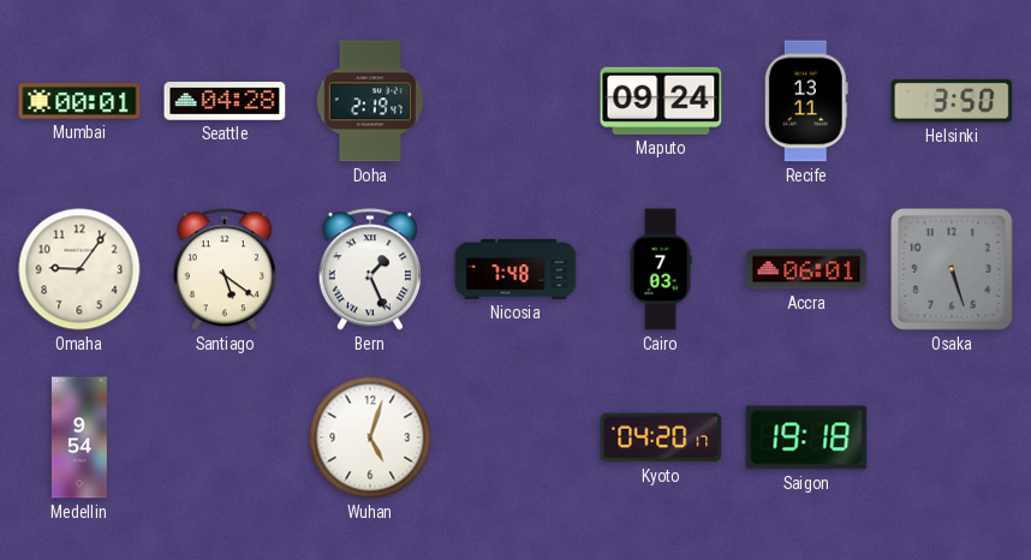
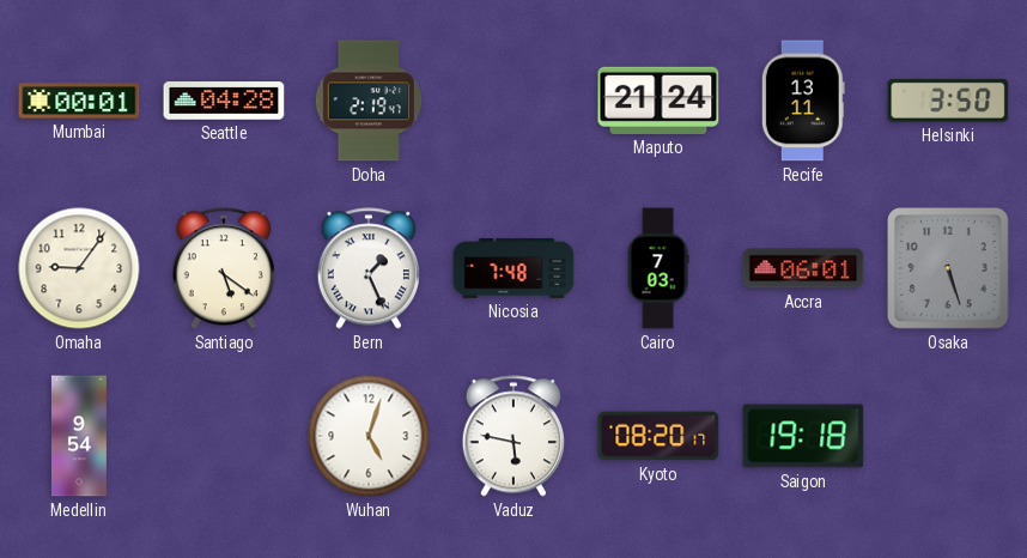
Maputo: 09:24 -> 21:24
Vaduz: none -> 5:47
Kyoto: 04:20 -> 08:20
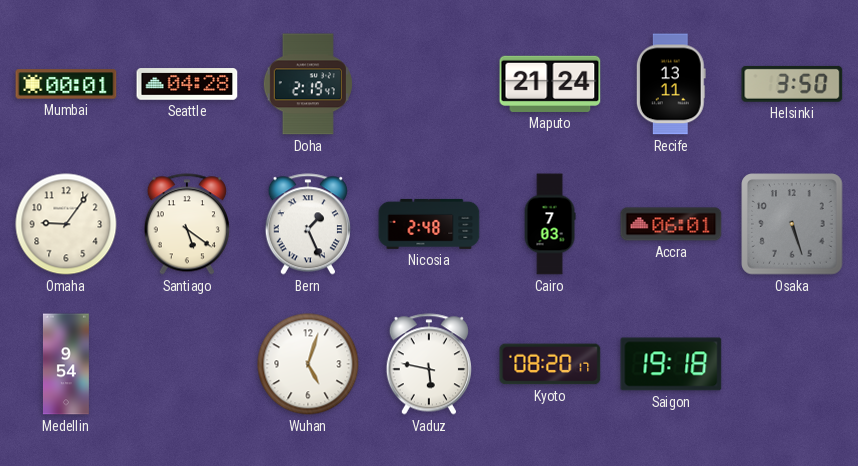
Nicosia: 7:48 -> 2:48
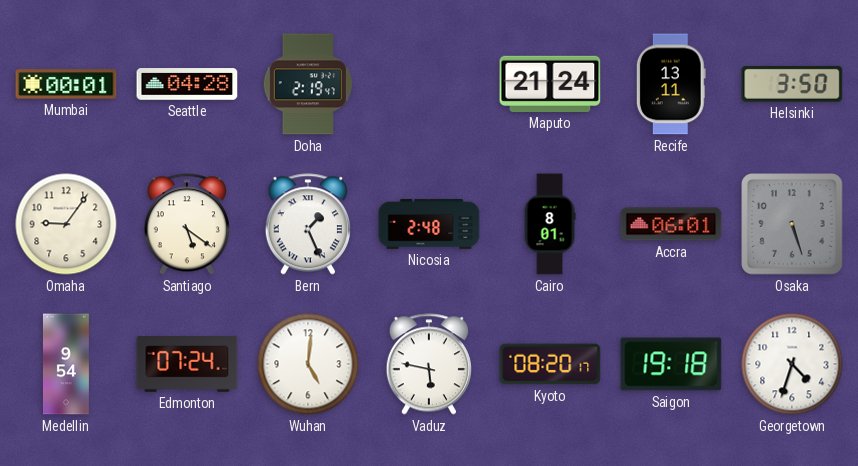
Cairo: 7:03 -> 8:01
Edmonton: none -> 07:24
Wuhan: 5:03 -> 5:01
Georgetown: none -> 4:33
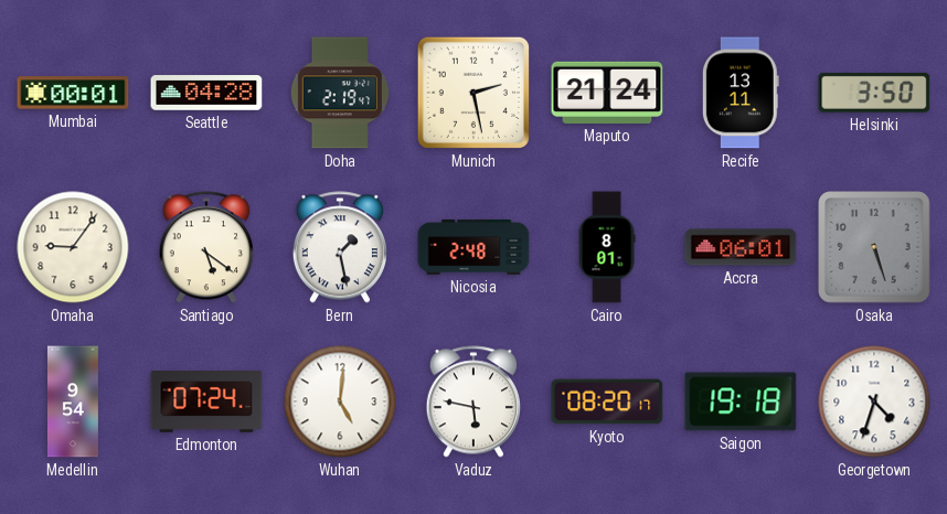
Munich: none -> 2:28
Bern: 1:26 -> 1:28
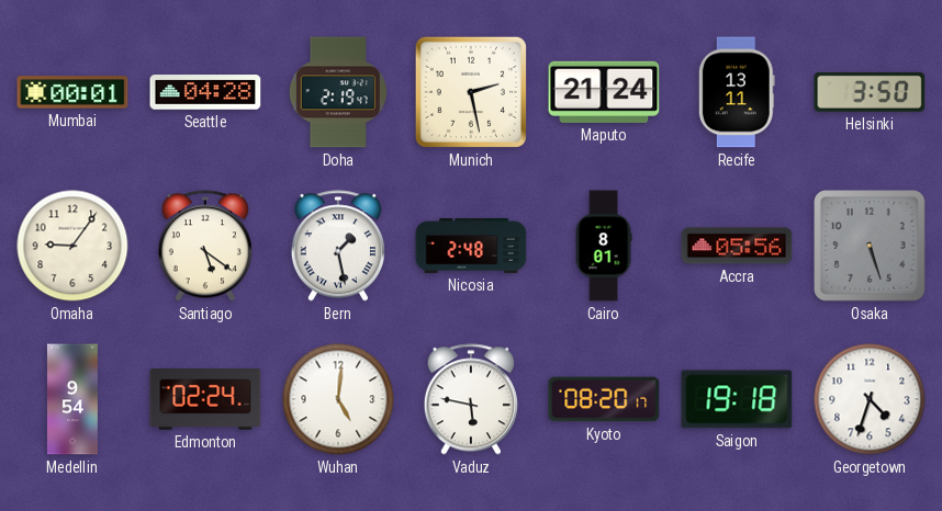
Accra: 06:01 -> 05:56
Edmonton: 07:24 -> 02:24
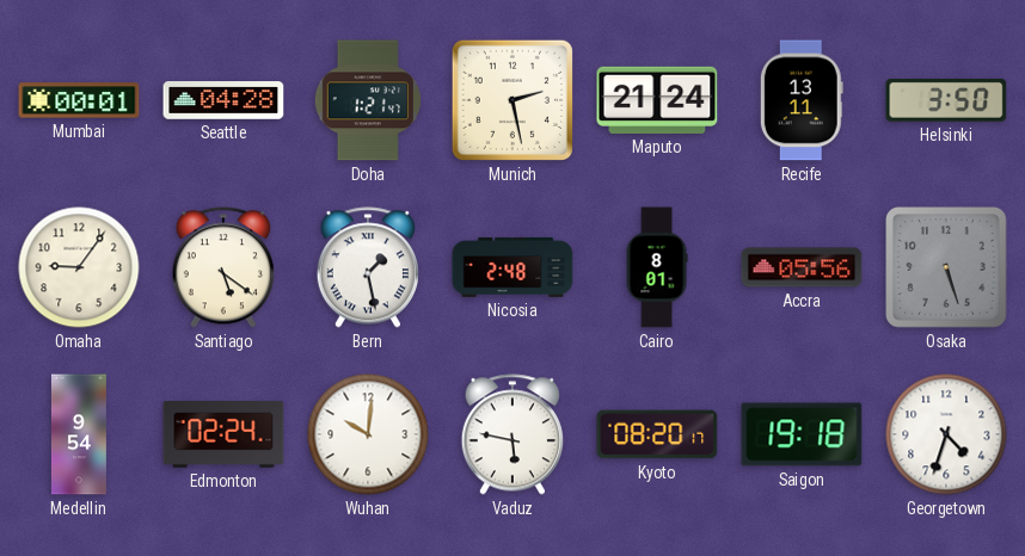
Doha: 2:19 -> 1:21
Wuhan: 5:01 -> 10:01
